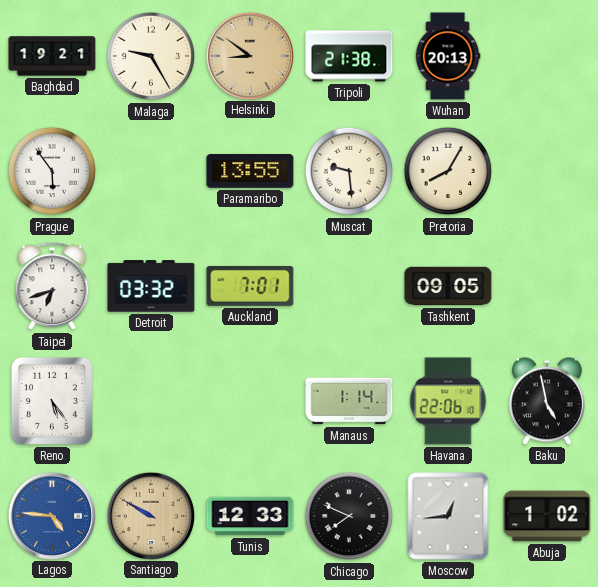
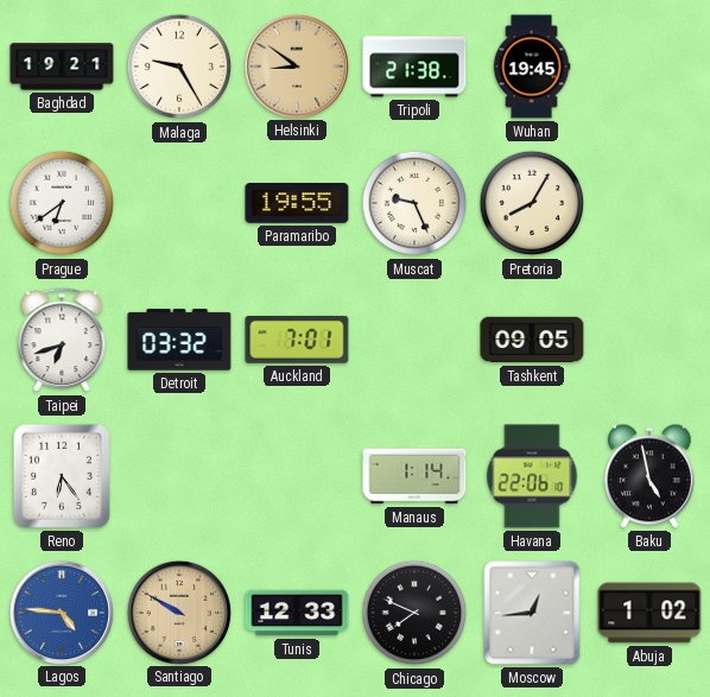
Wuhan: 20:13 -> 19:45
Prague: 5:54 -> 6:39
Paramaribo: 13:55 -> 19:55
Muscat: 9:29 -> 9:26
Reno: 5:24 -> 6:24
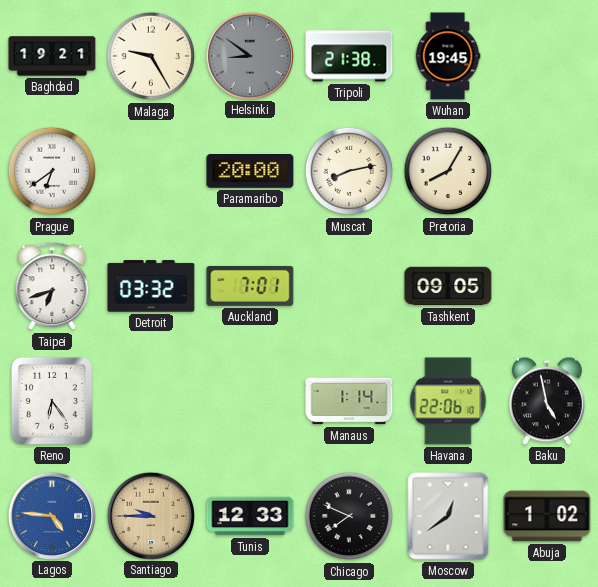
Helsinki dial: champagne -> grey
Paramaribo: 19:55 -> 20:00
Muscat: 9:26 -> 8:13
Santiago: 9:50 -> 9:45
Moscow: 12:44 -> 12:39
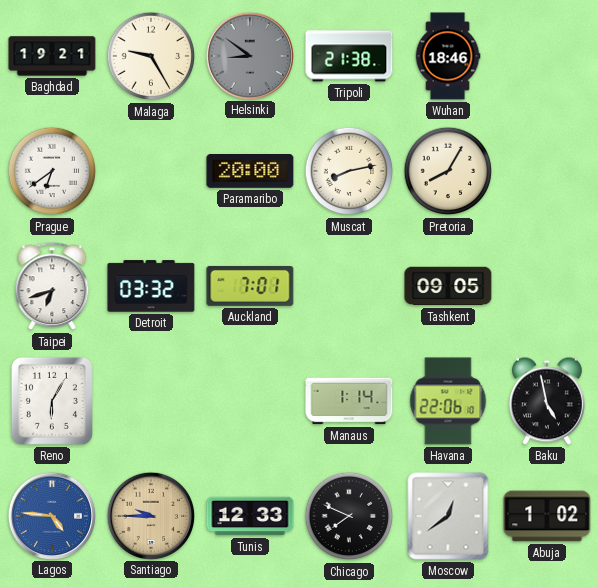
Wuhan: 19:45 -> 18:46
Reno: 6:24 -> 6:05
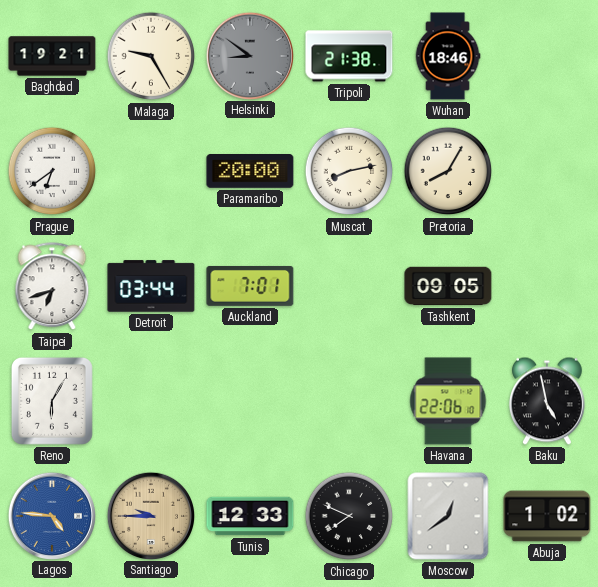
Detroit: 03:32 -> 03:44
Manaus: 1:14 -> none
